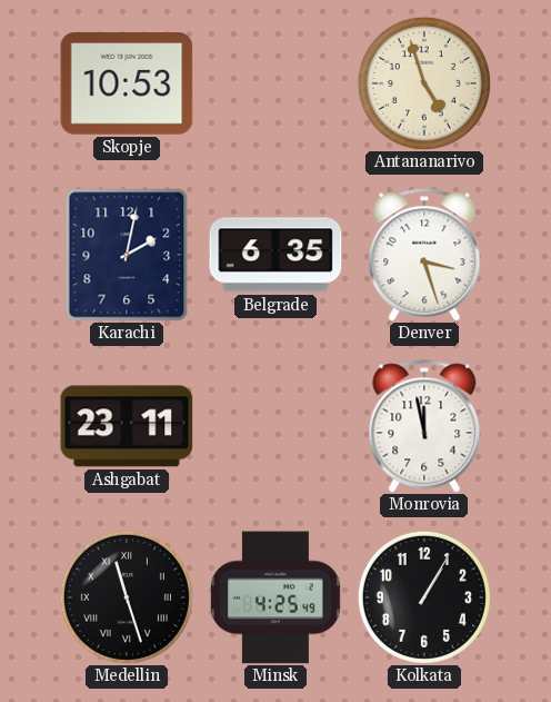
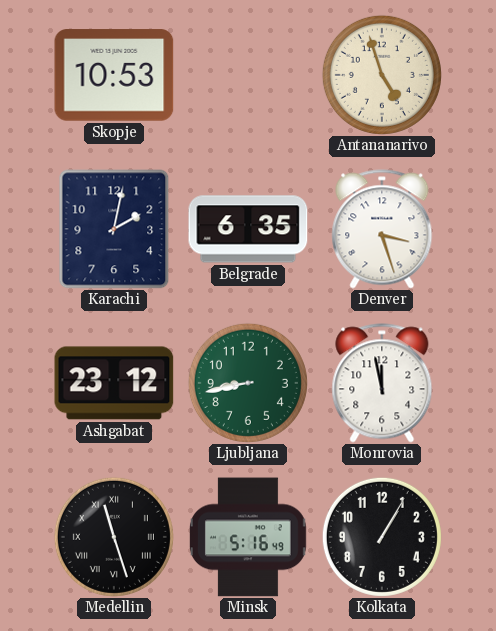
Ashgabat: 23:11 -> 23:12
Ljubljana: none -> 8:43
Minsk: 4:25 -> 5:16
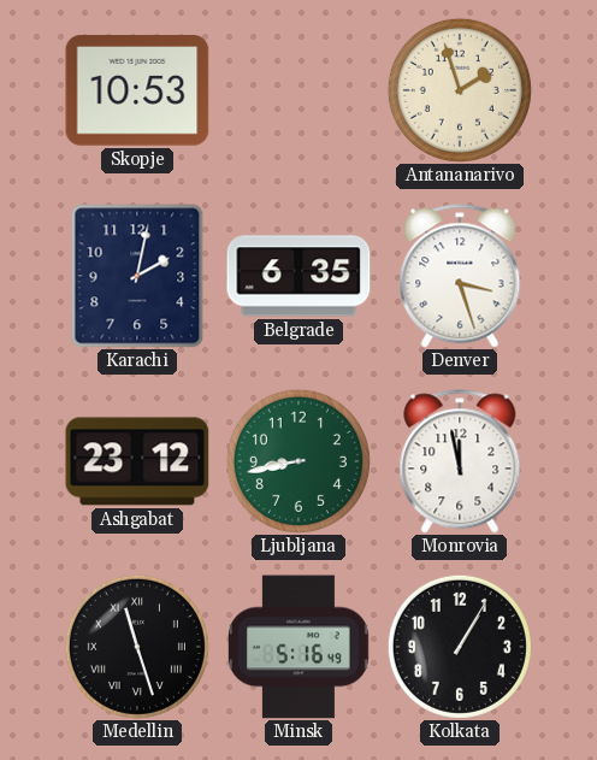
Antananarivo: 4:57 -> 1:57
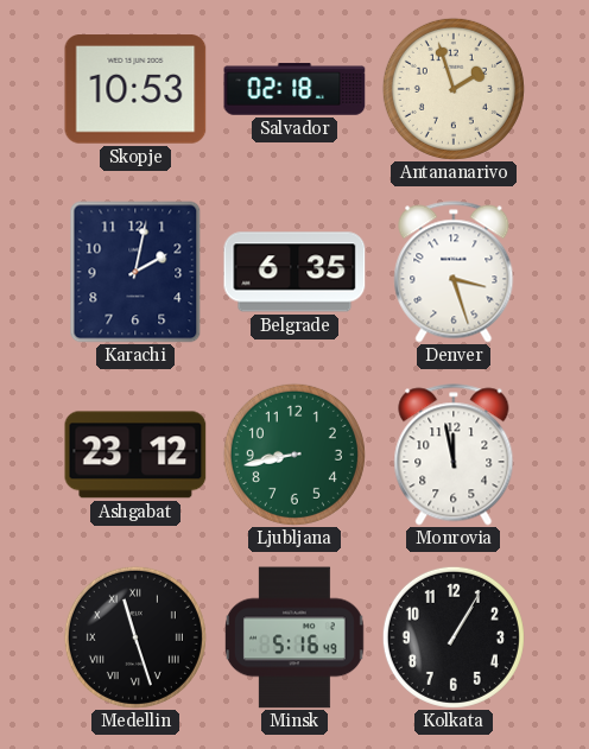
Salvador: none -> 02:18
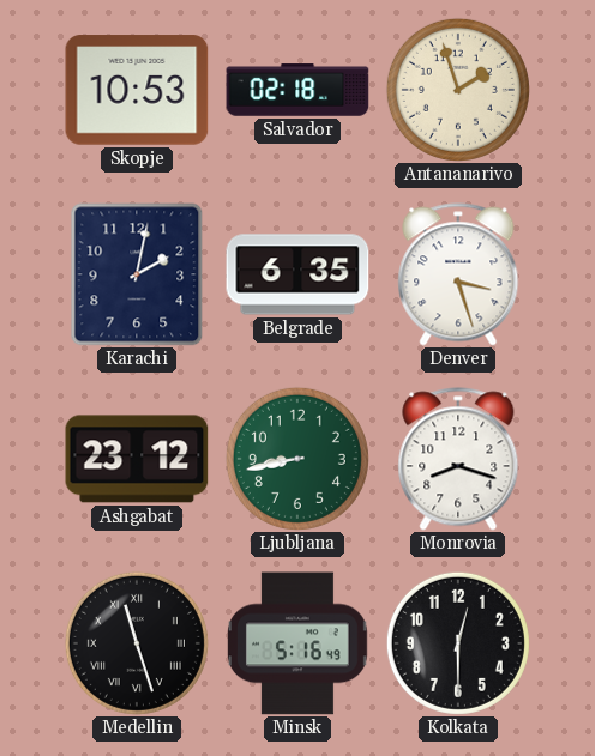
Monrovia: 11:58 -> 8:18
Kolkata: 1:05 -> 12:30
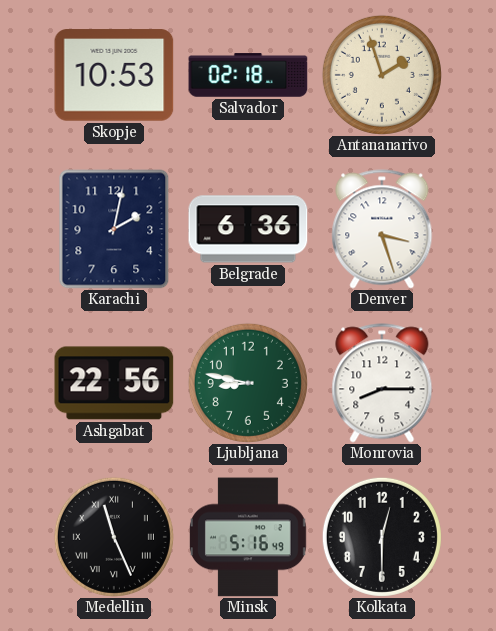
Belgrade: 6:35 -> 6:36
Ashgabat: 23:12 -> 22:56
Ljubljana: 8:43 -> 8:47
Monrovia: 8:18 -> 8:15
Medellin: 11:27 -> 11:26
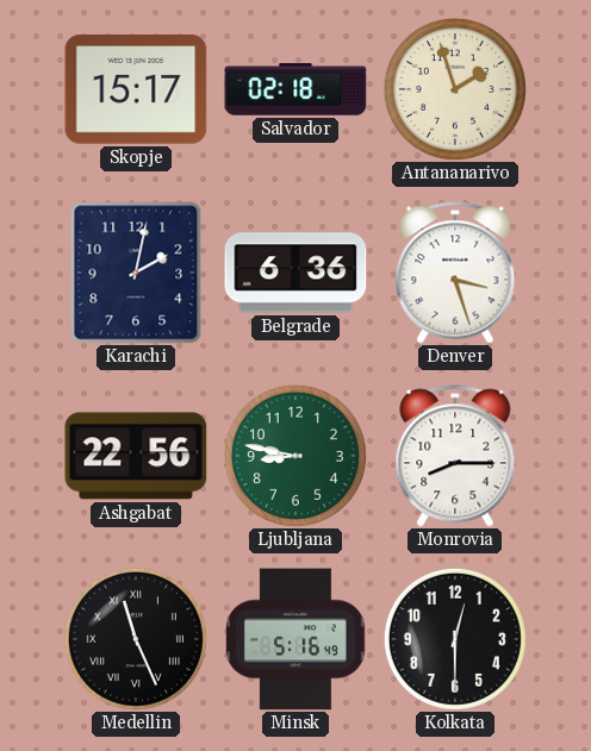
Skopje: 10:53 -> 15:17
